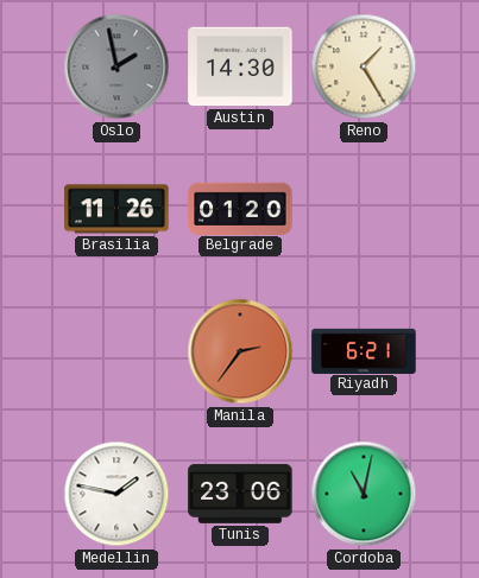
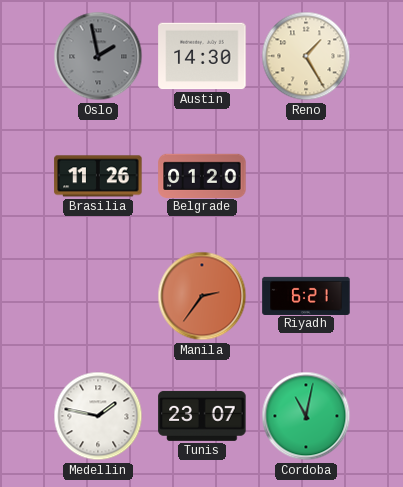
Tunis: 23:06 -> 23:07
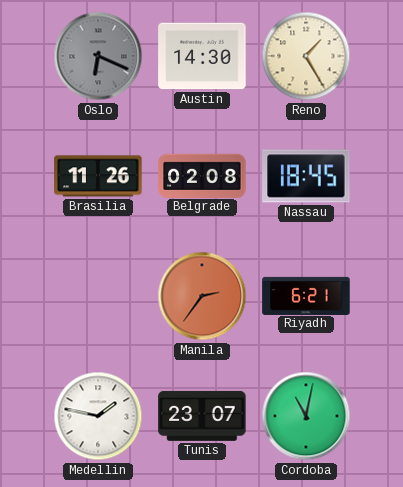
Oslo: 1:58 -> 6:19
Belgrade: 01:20 -> 02:08
Nassau: none -> 18:45
